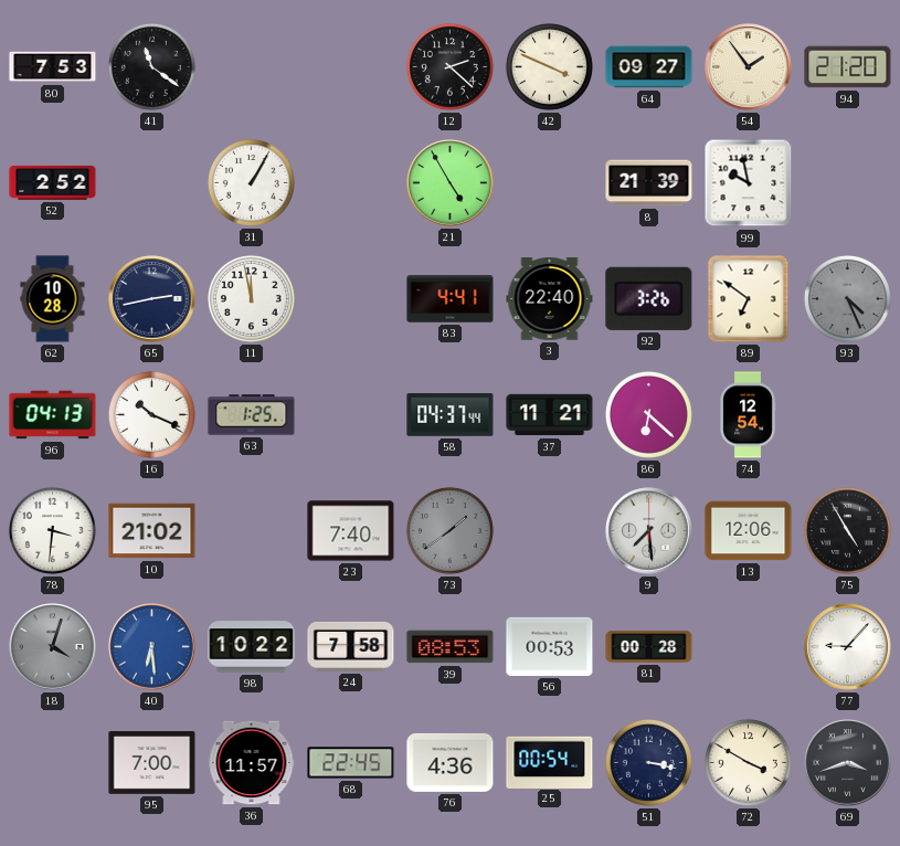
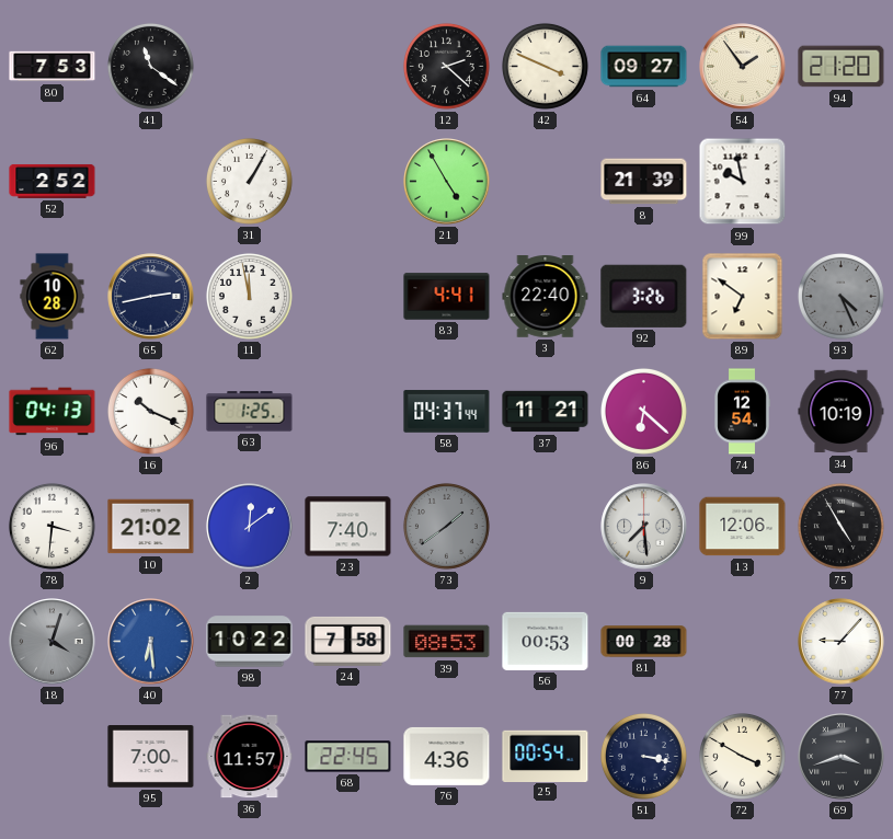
34: none -> 10:19
2: none -> 12:09
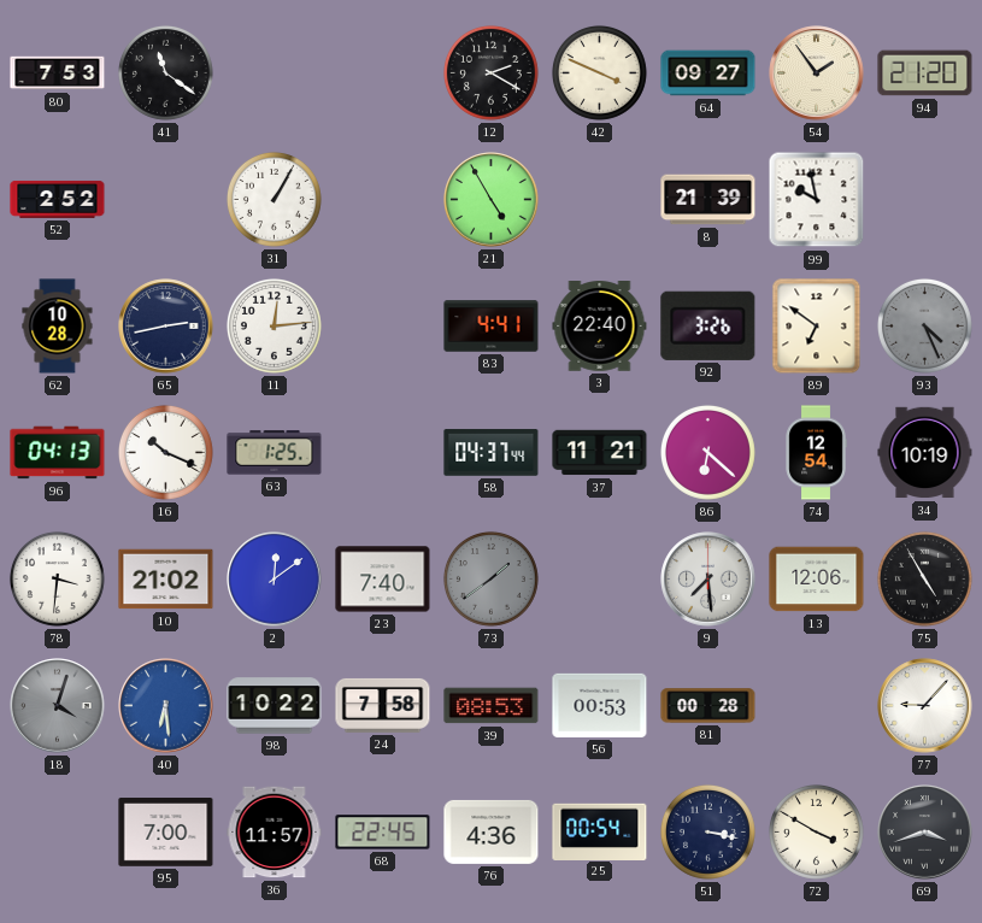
12: 2:22 -> 2:20
11: 11:58 -> 12:14
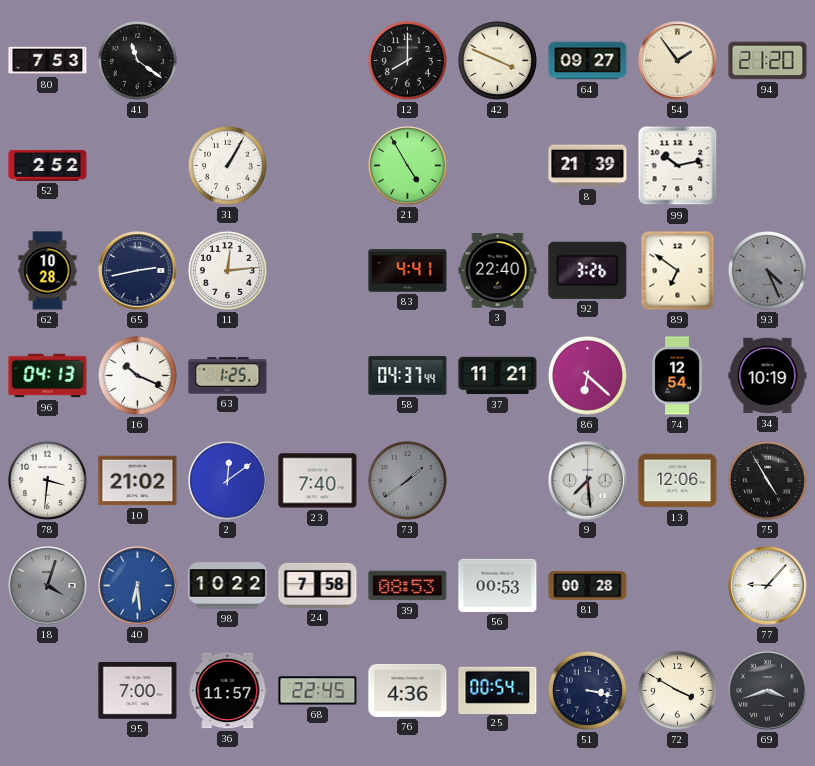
12: 2:20 -> 8:00
99: 9:58 -> 10:13
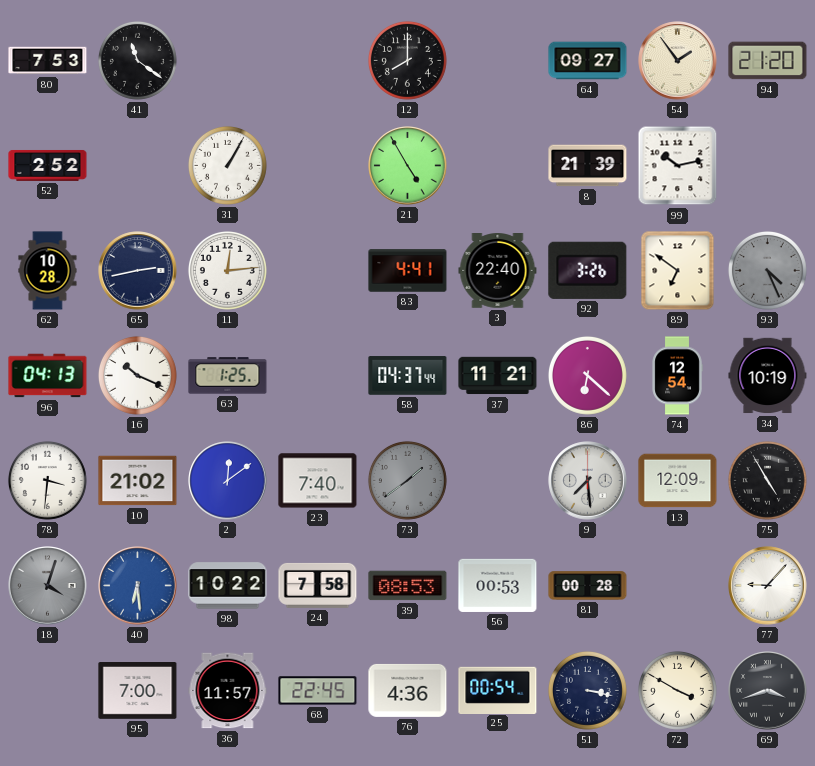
42: 3:49 -> none
13: 12:06 -> 12:09
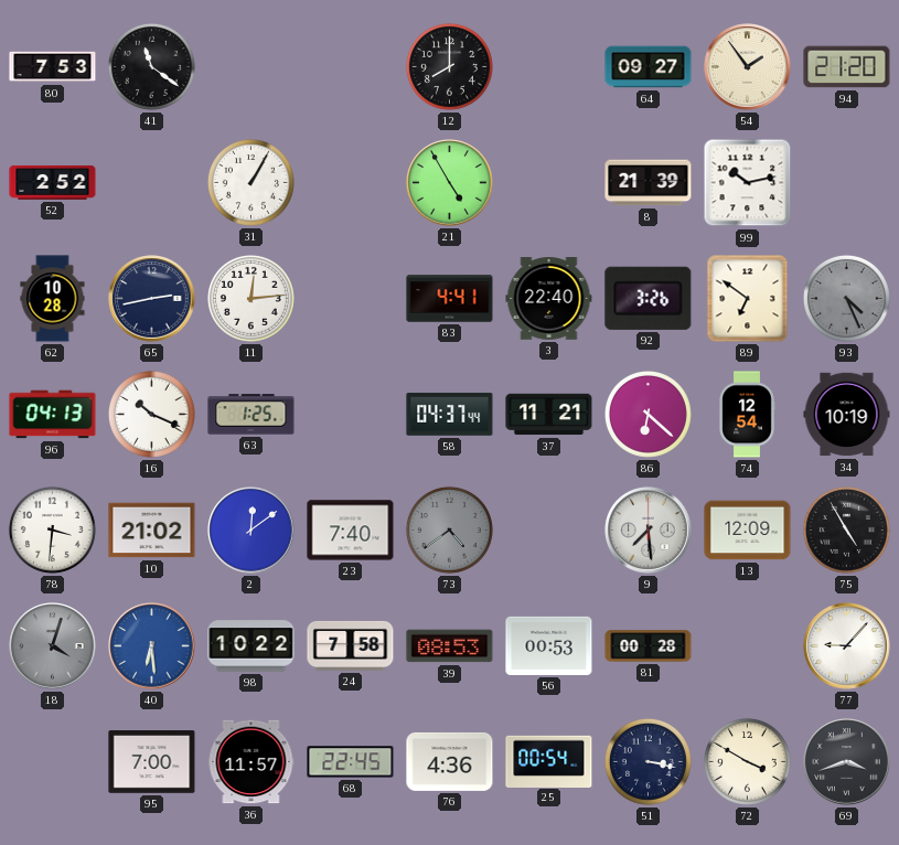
73: 1:39 -> 4:39
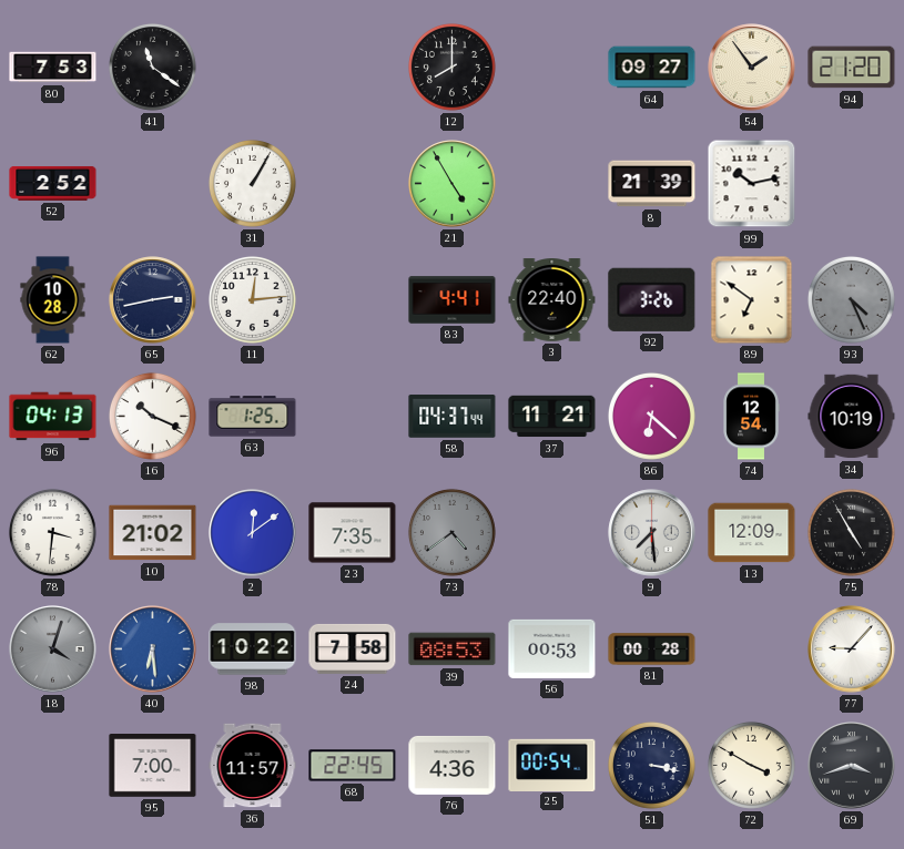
23: 7:40 -> 7:35
